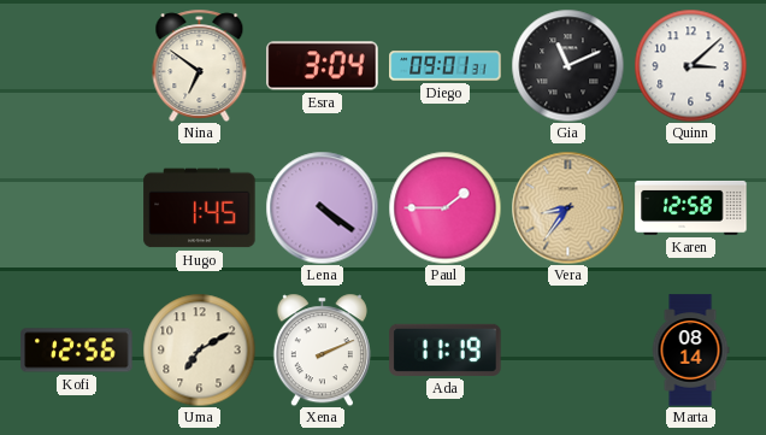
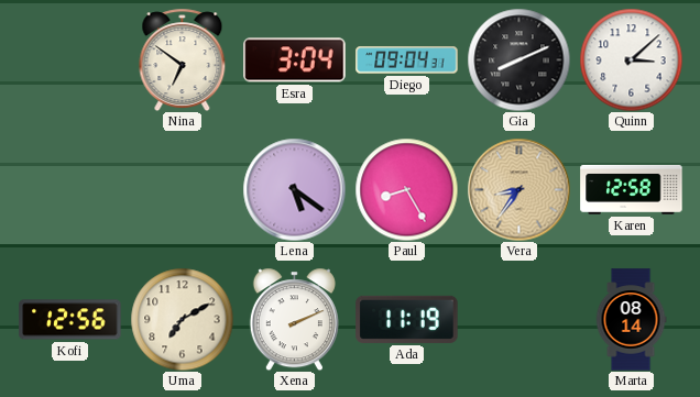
Diego: 09:01 -> 09:04
Gia: 11:11 -> 8:11
Hugo: 1:45 -> none
Lena: 4:21 -> 5:21
Paul: 1:45 -> 8:25
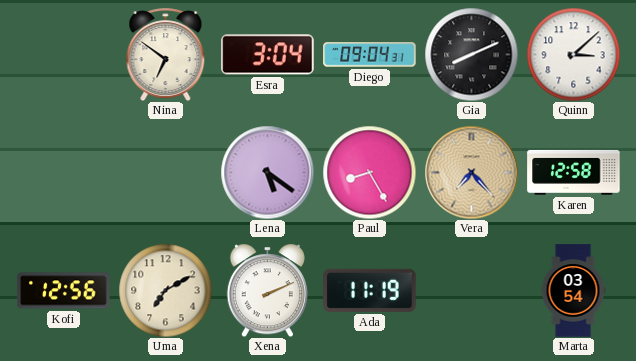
Vera: 8:36 -> 7:23
Marta: 08:14 -> 03:54
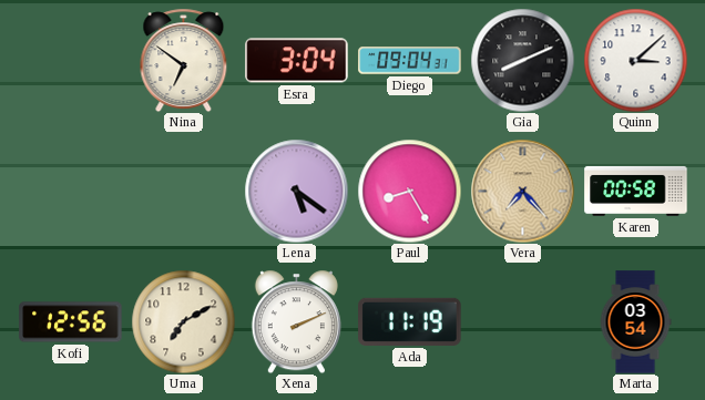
Karen: 12:58 -> 00:58
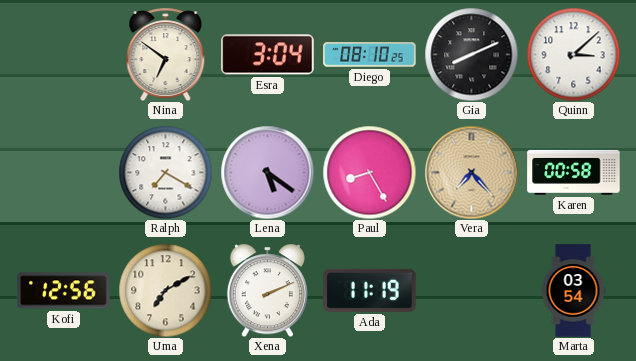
Diego: 09:04 -> 08:10
Ralph: none -> 7:20
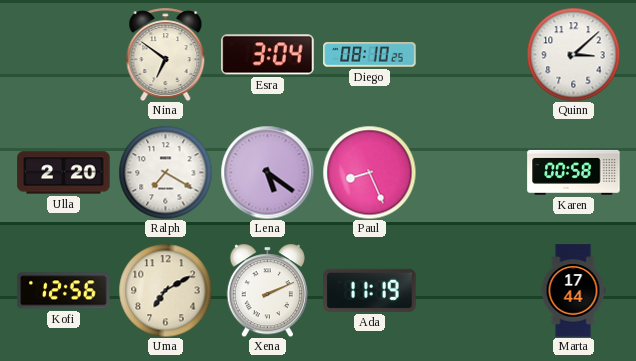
Gia: 8:11 -> none
Ulla: none -> 2:20
Paul: 8:25 -> 8:26
Vera: 7:23 -> none
Marta: 03:54 -> 17:44
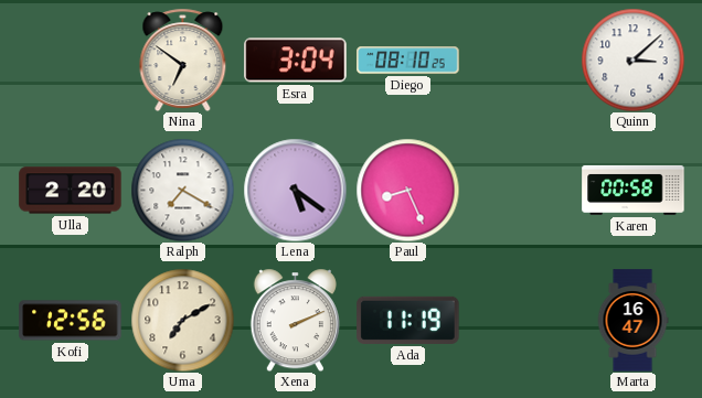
Marta: 17:44 -> 16:47
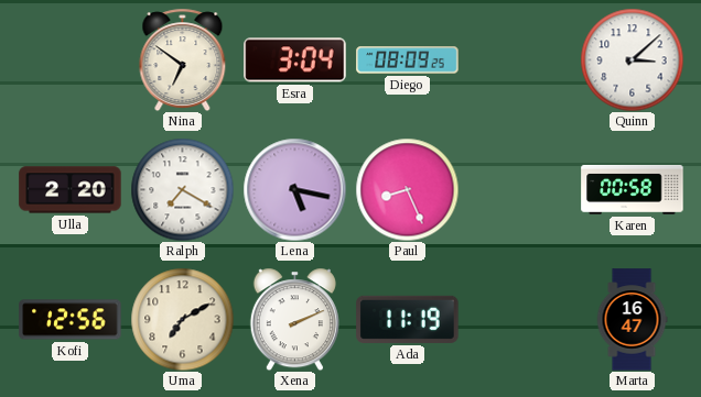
Diego: 08:10 -> 08:09
Lena: 5:21 -> 5:17
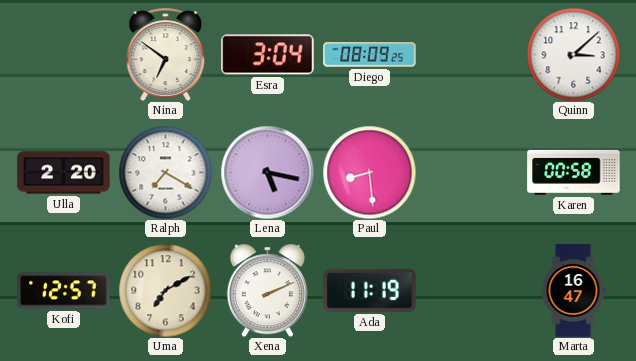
Paul: 8:26 -> 8:29
Kofi: 12:56 -> 12:57
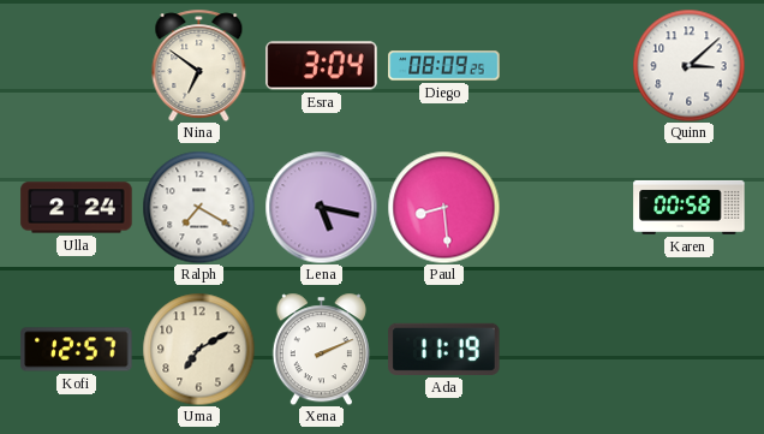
Ulla: 2:20 -> 2:24
Marta: 16:47 -> none
